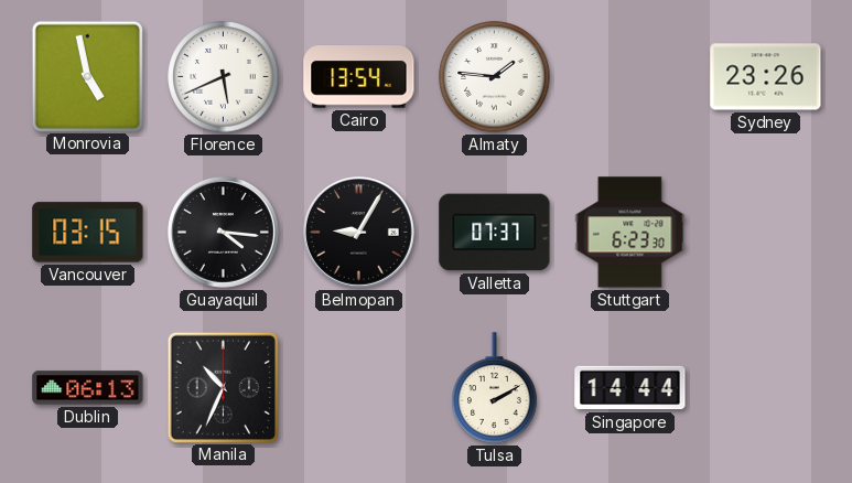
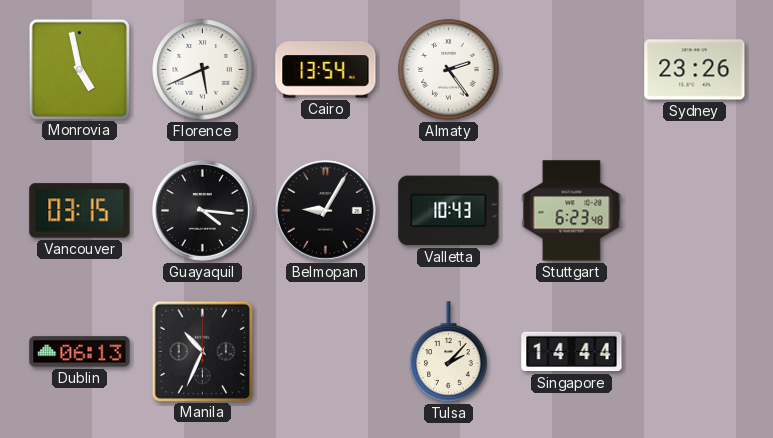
Almaty: 1:46 -> 2:24
Valletta: 07:37 -> 10:43
Stuttgart: 6:23:30 -> 6:23:48
Tulsa: 2:10 -> 2:07
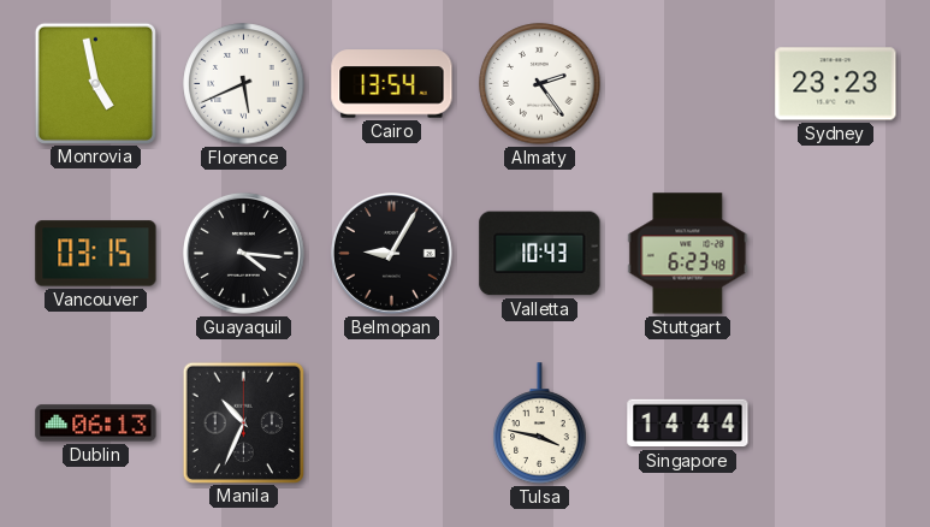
Sydney: 23:26 -> 23:23
Tulsa: 2:07 -> 3:47
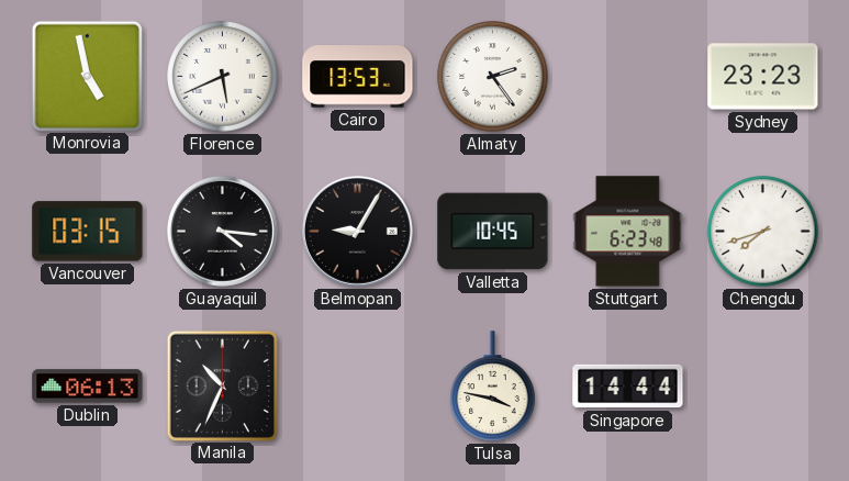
Cairo: 13:54 -> 13:53
Valletta: 10:43 -> 10:45
Chengdu: none -> 7:42
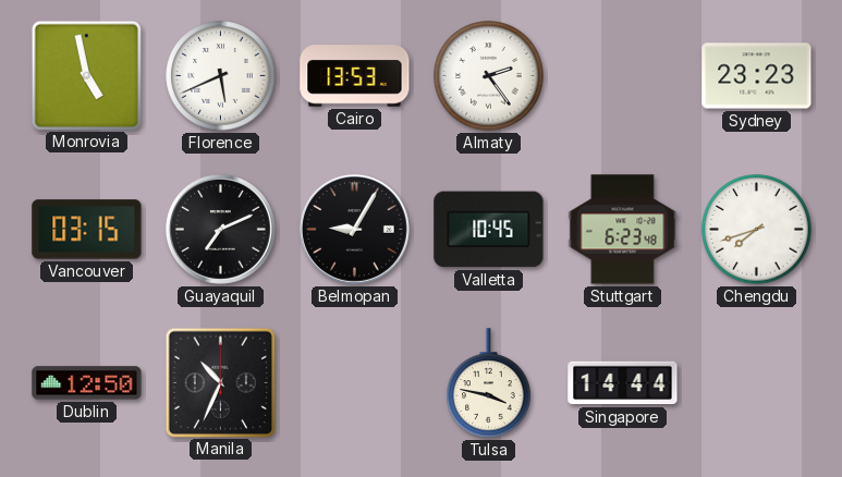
Guayaquil: 4:16 -> 7:11
Dublin: 06:13 -> 12:50
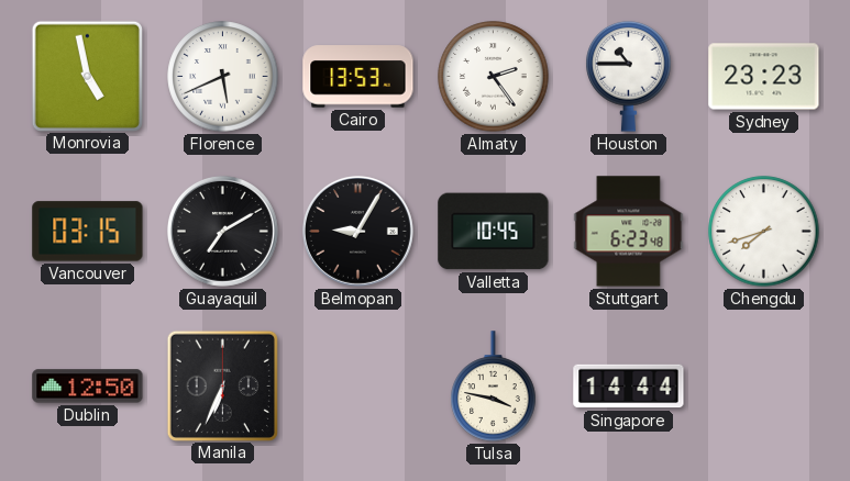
Houston: none -> 10:45
Guayaquil: 7:11 -> 7:10
Manila: 10:34 -> 6:34
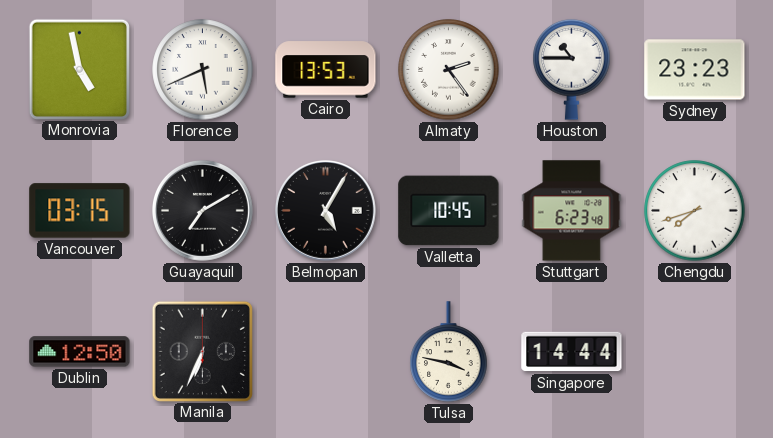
Belmopan: 9:05 -> 5:05
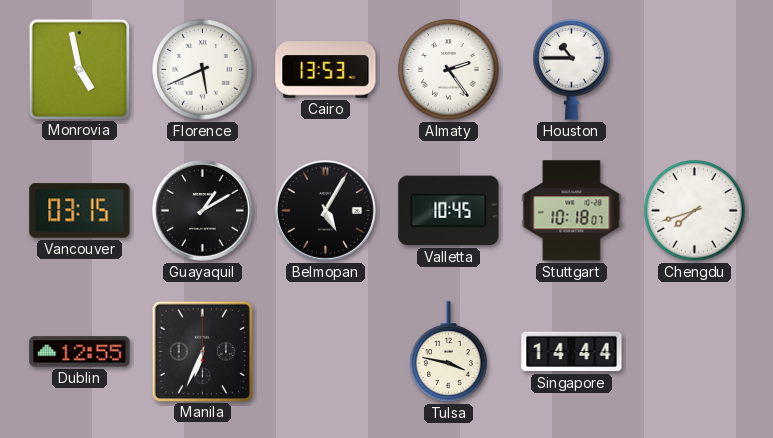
Sydney: 23:23 -> none
Guayaquil: 7:10 -> 1:10
Stuttgart: 6:23 -> 10:18
Dublin: 12:50 -> 12:55
